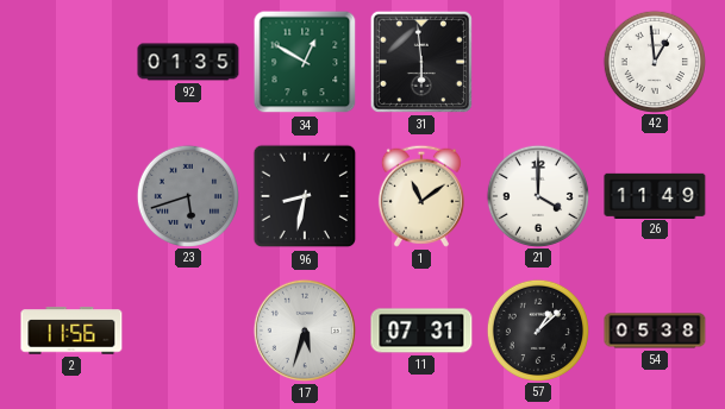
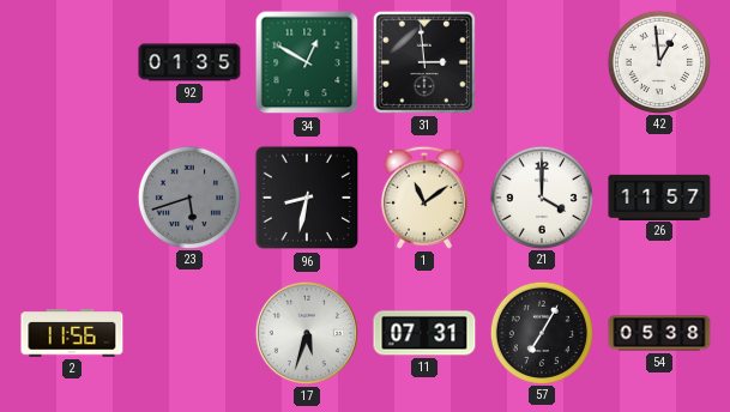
31: 5:59 -> 2:59
26: 11:49 -> 11:57
57: 1:08 -> 7:05
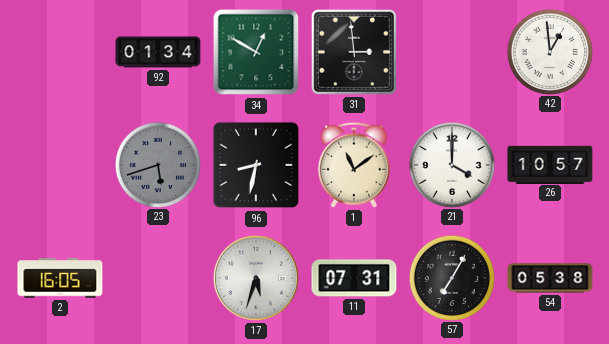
92: 01:35 -> 01:34
26: 11:57 -> 10:57
2: 11:56 -> 16:05
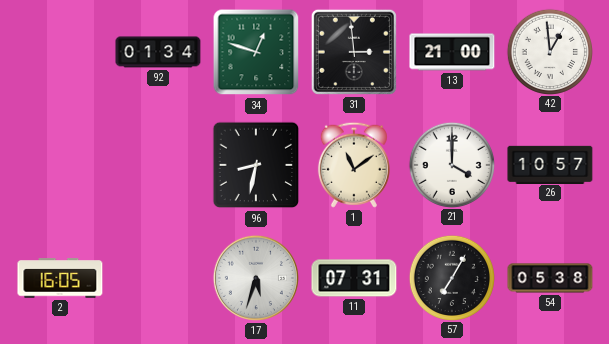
34: 12:50 -> 12:48
13: none -> 21:00
23: 5:42 -> none
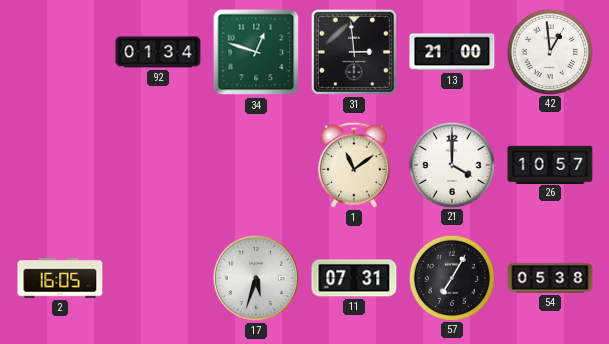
96: 8:32 -> none
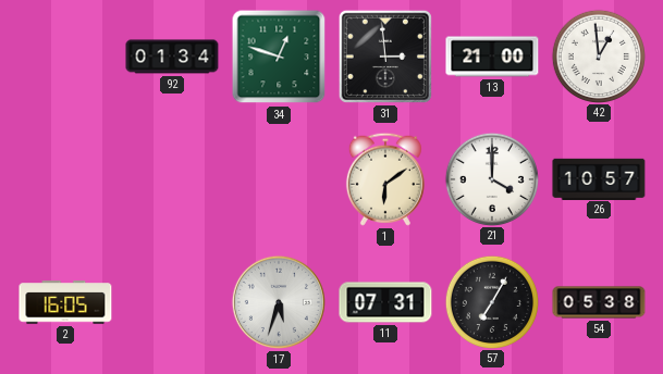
1: 11:09 -> 6:09
